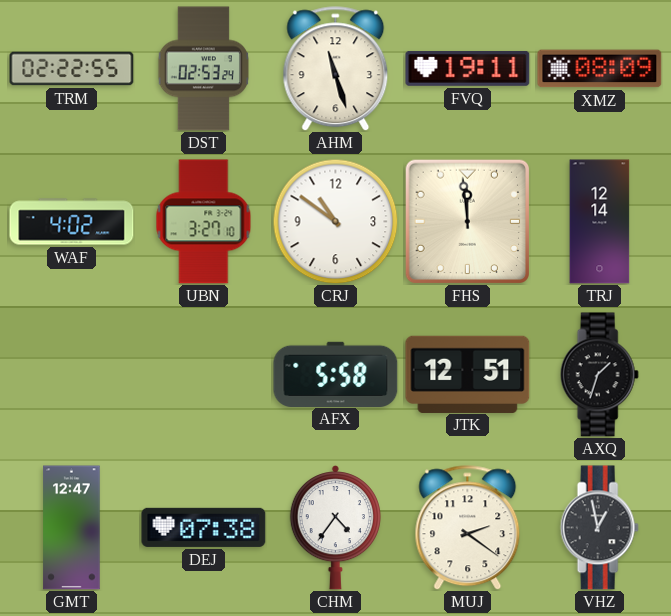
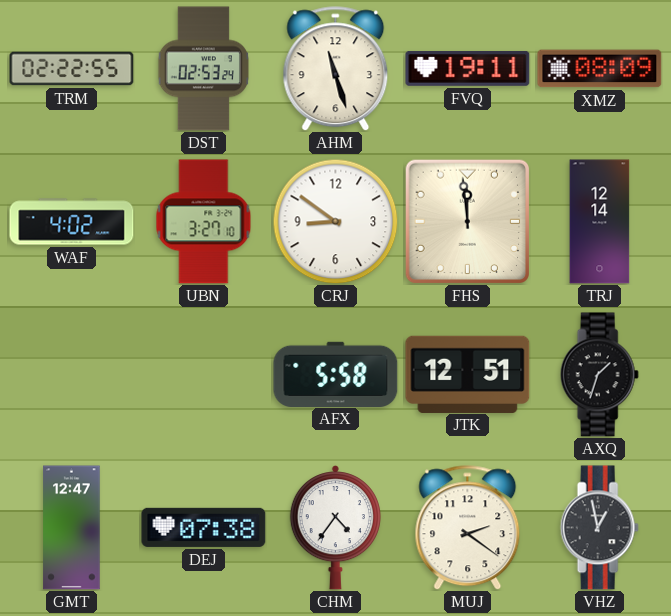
CRJ: 10:51 -> 8:51
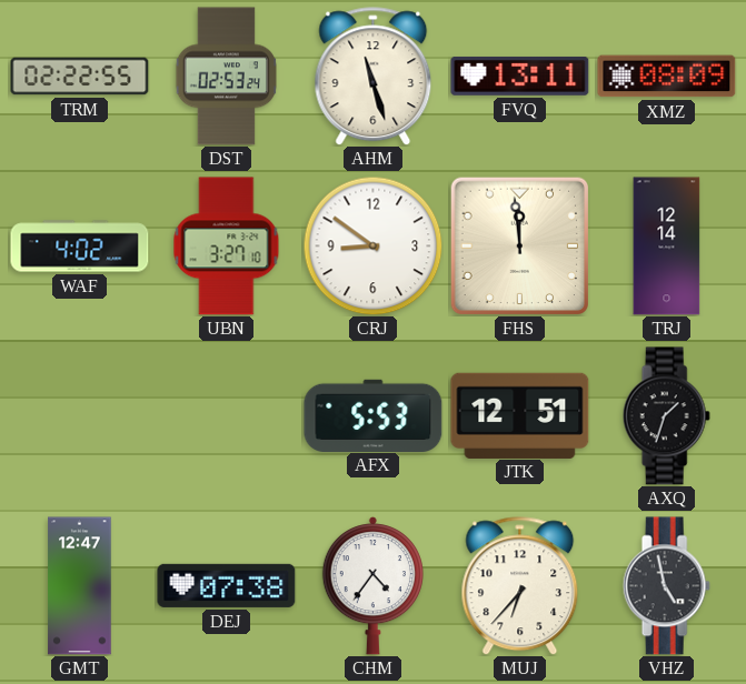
FVQ: 19:11 -> 13:11
AFX: 5:58 -> 5:53
MUJ: 2:21 -> 6:37
VHZ: 12:58 -> 4:58
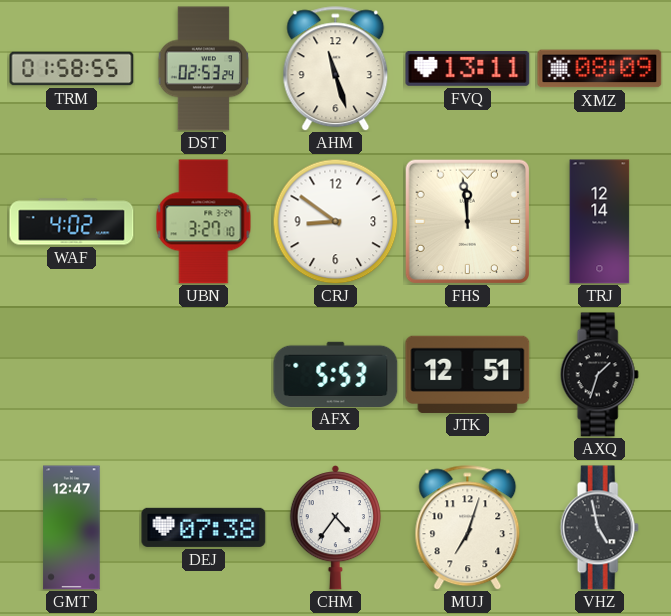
TRM: 02:22 -> 01:58
MUJ: 6:37 -> 7:03
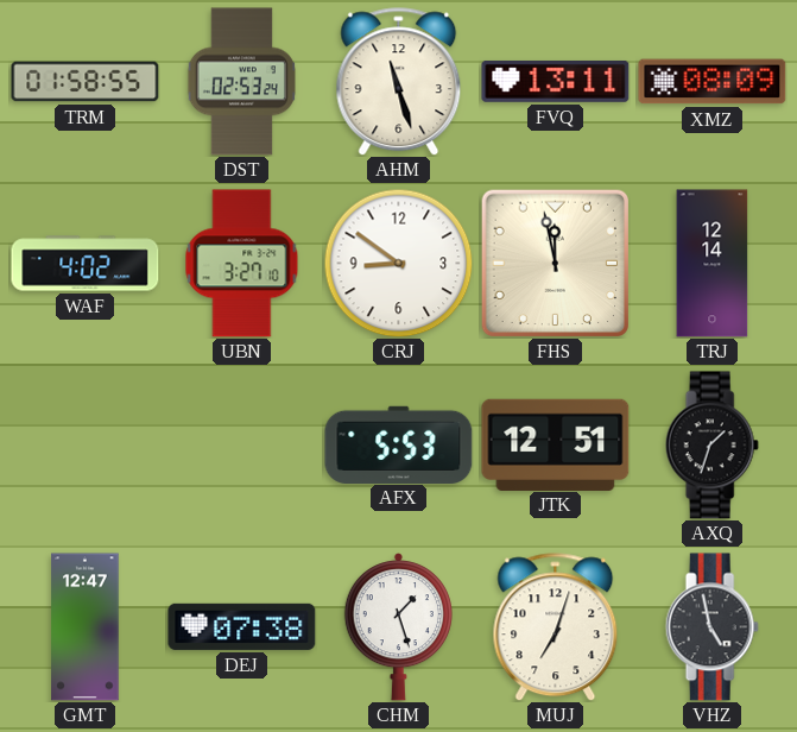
FHS: 11:59 -> 11:58
CHM: 4:36 -> 1:27
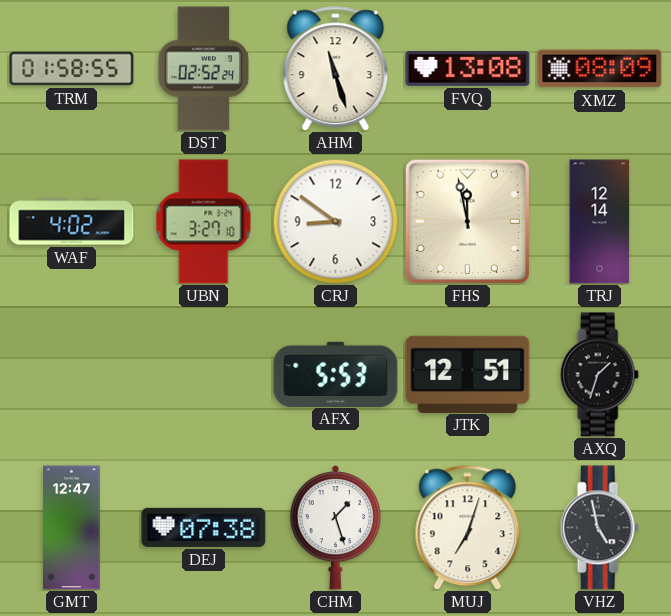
DST: 02:53 -> 02:52
FVQ: 13:11 -> 13:08
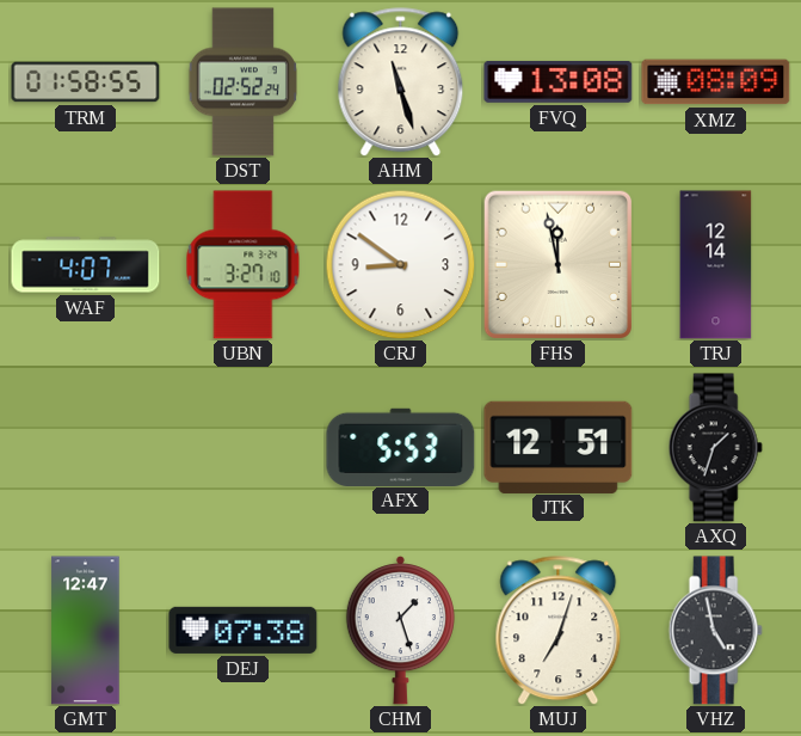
WAF: 4:02 -> 4:07
